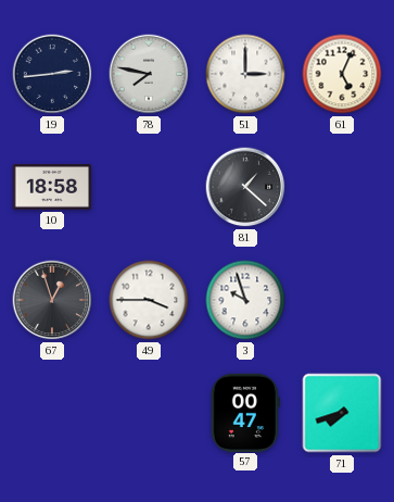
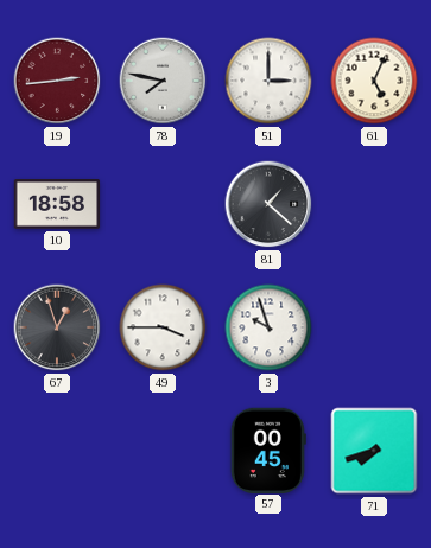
19 dial: navy -> burgundy
57: 00:47 -> 00:45
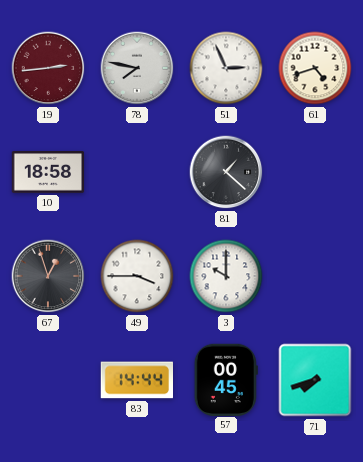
51: 3:00 -> 2:56
61: 5:04 -> 4:42
3: 9:57 -> 10:00
83: none -> 14:44
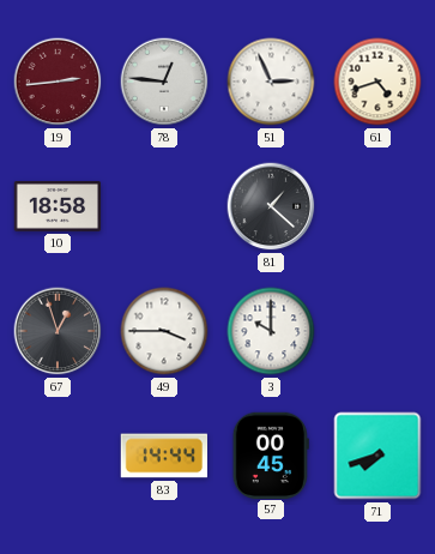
78: 7:47 -> 12:46
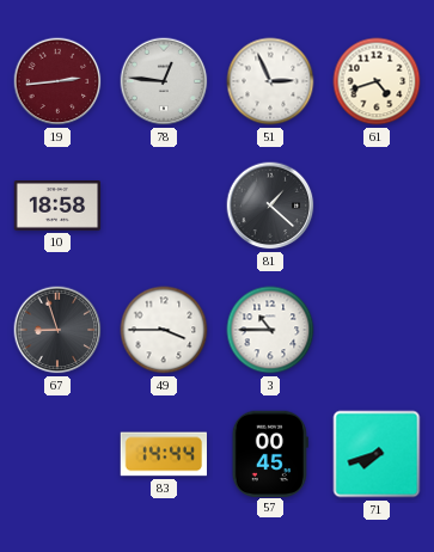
67: 12:57 -> 8:57
3: 10:00 -> 10:45
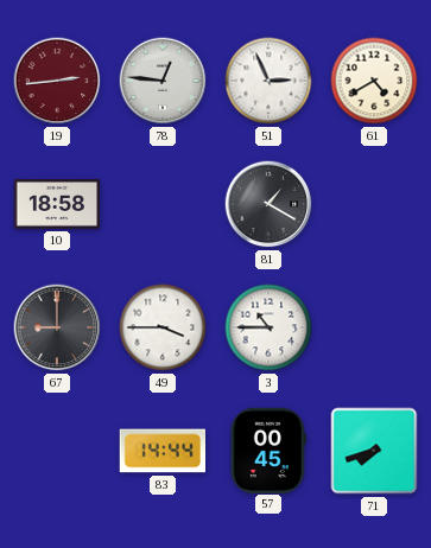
61: 4:42 -> 4:40
81: 1:22 -> 1:20
67: 8:57 -> 9:00
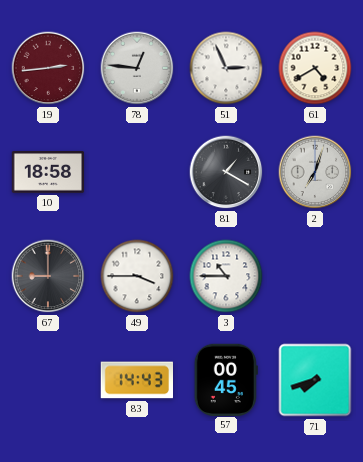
2: none -> 7:03
83: 14:44 -> 14:43
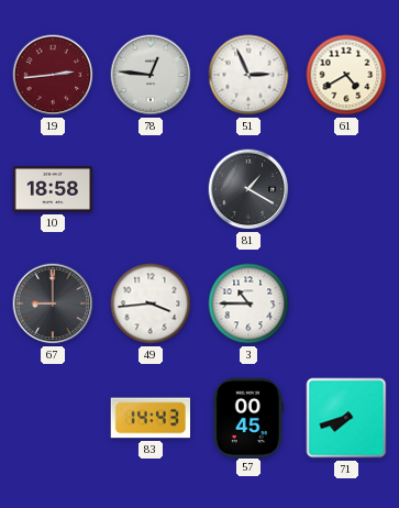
2: 7:03 -> none
49: 3:45 -> 3:44
